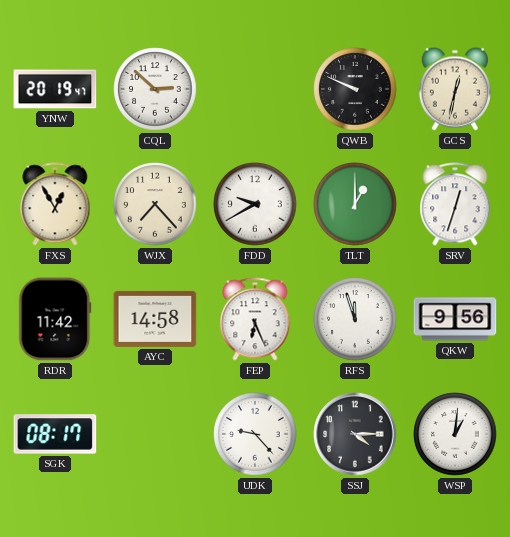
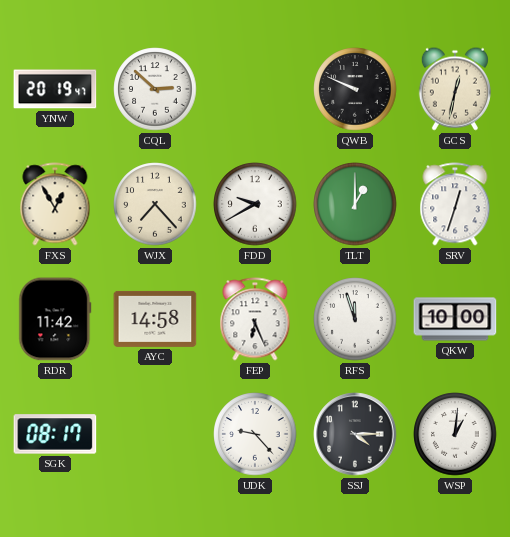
QKW: 9:56 -> 10:00
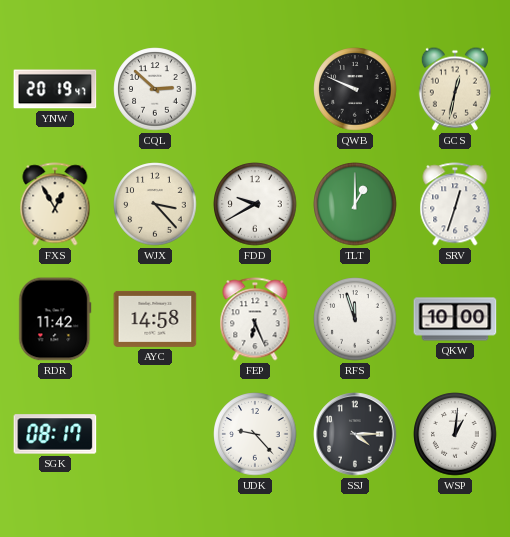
WJX: 7:23 -> 3:23
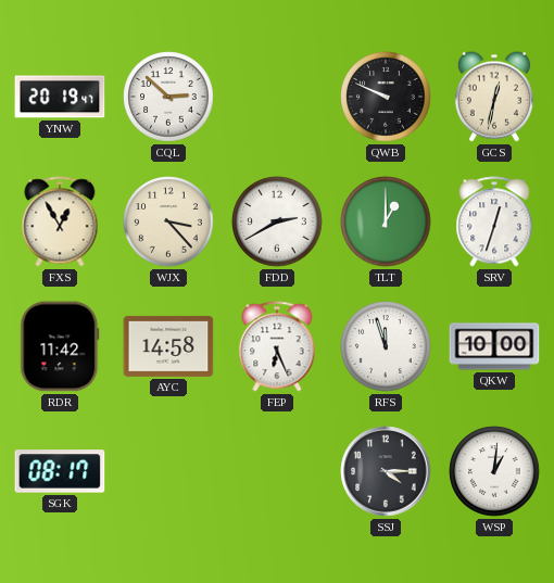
FDD: 9:40 -> 2:40
UDK: 9:23 -> none
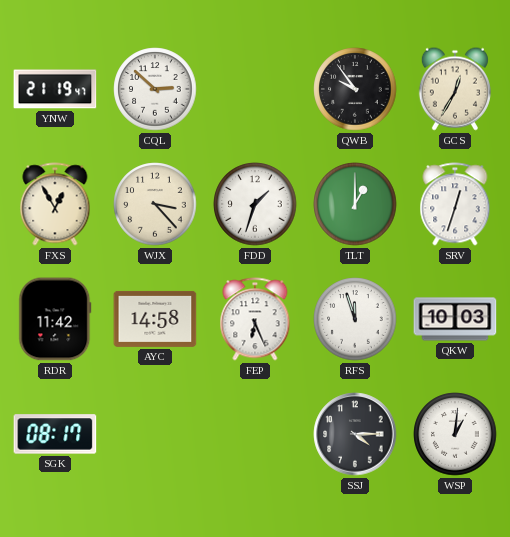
YNW: 20:19 -> 21:19
QWB: 9:49 -> 9:54
GCS: 12:32 -> 12:35
FDD: 2:40 -> 1:33
QKW: 10:00 -> 10:03
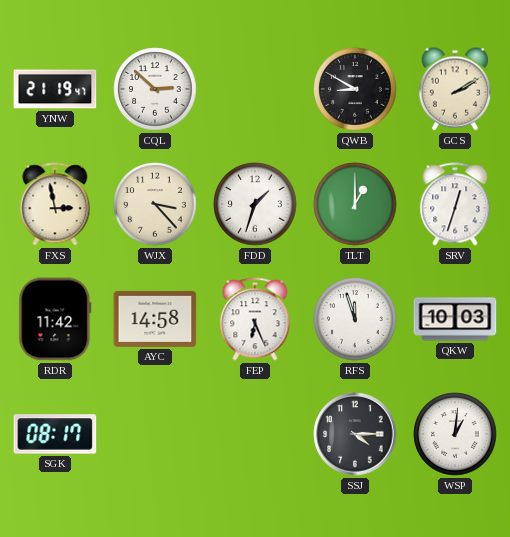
QWB: 9:54 -> 8:50
GCS: 12:35 -> 2:10
FXS: 12:55 -> 2:58
